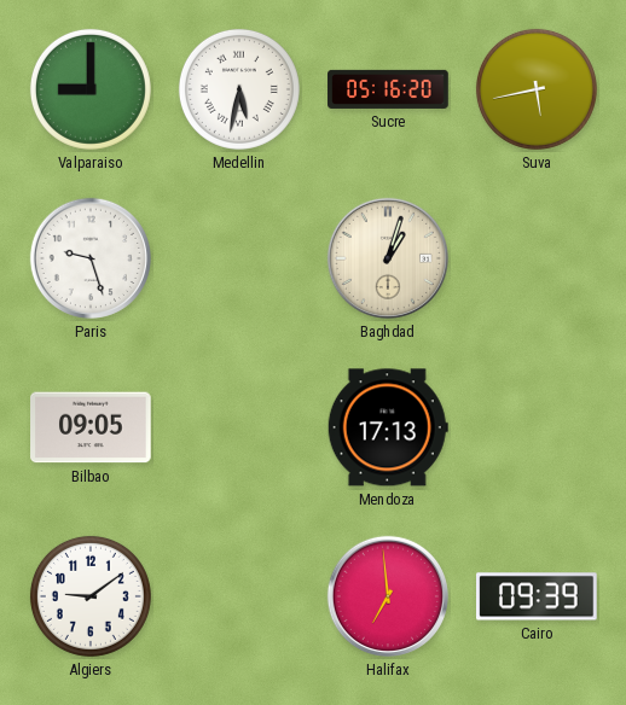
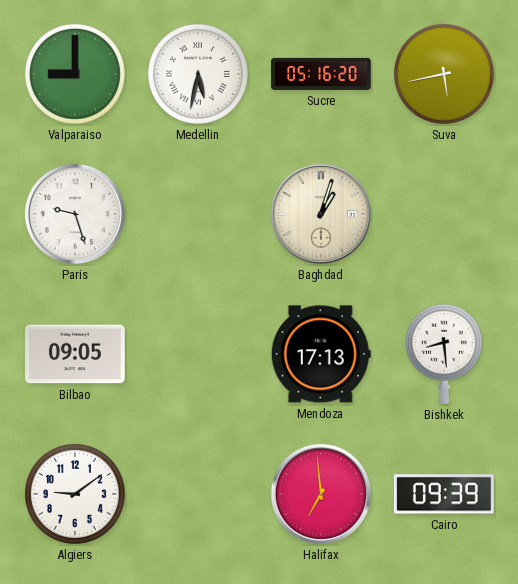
Bishkek: none -> 8:29
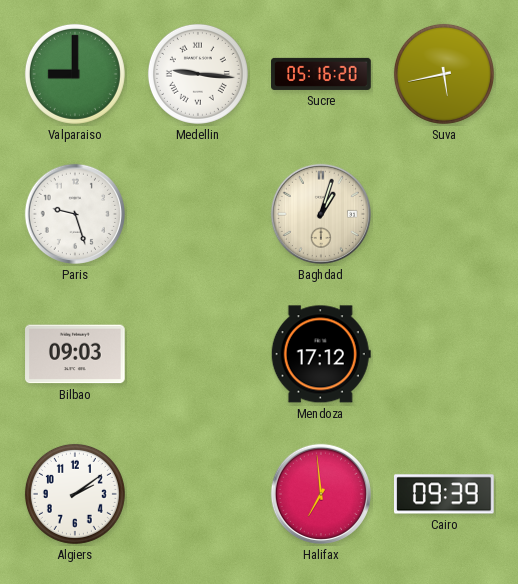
Medellin: 5:32 -> 9:16
Bilbao: 09:05 -> 09:03
Mendoza: 17:13 -> 17:12
Bishkek: 8:29 -> none
Algiers: 9:09 -> 2:09
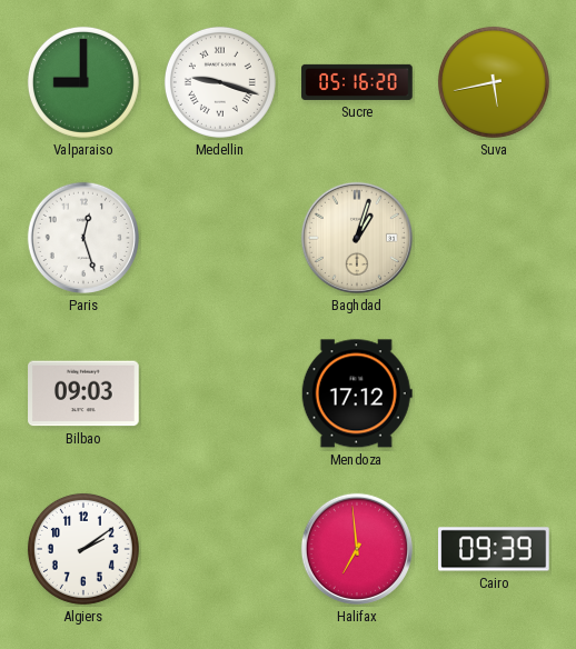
Medellin: 9:16 -> 9:18
Paris: 9:27 -> 12:27
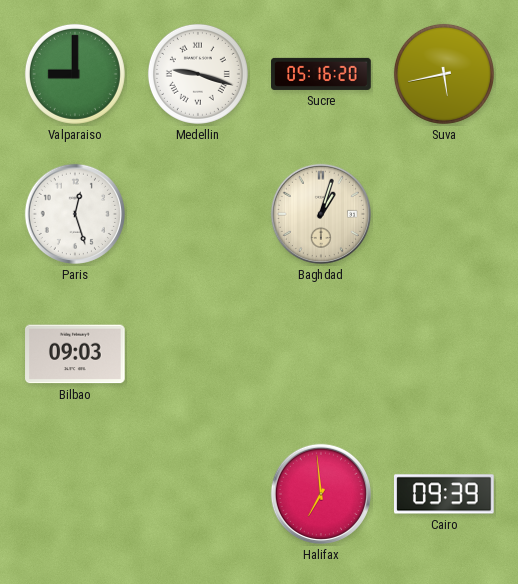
Mendoza: 17:12 -> none
Algiers: 2:09 -> none
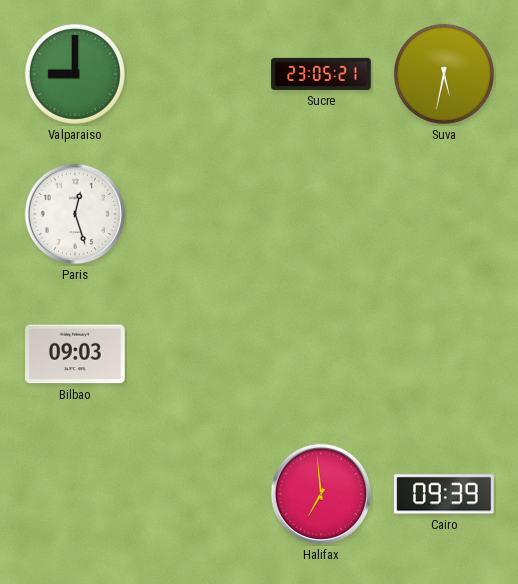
Medellin: 9:18 -> none
Sucre: 05:16 -> 23:05
Suva: 5:43 -> 5:32
Baghdad: 1:03 -> none
